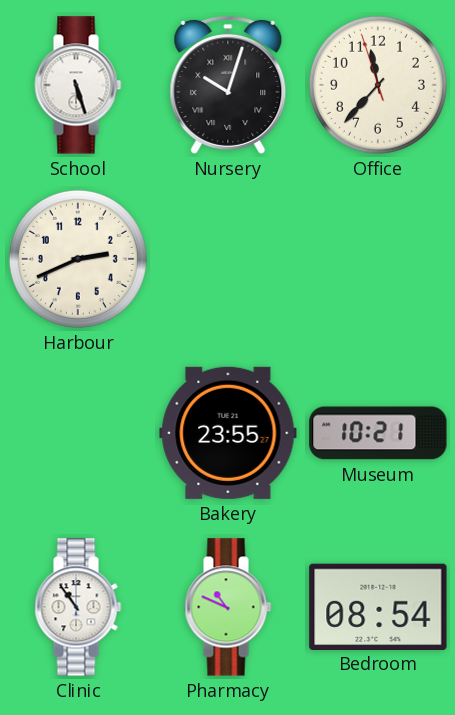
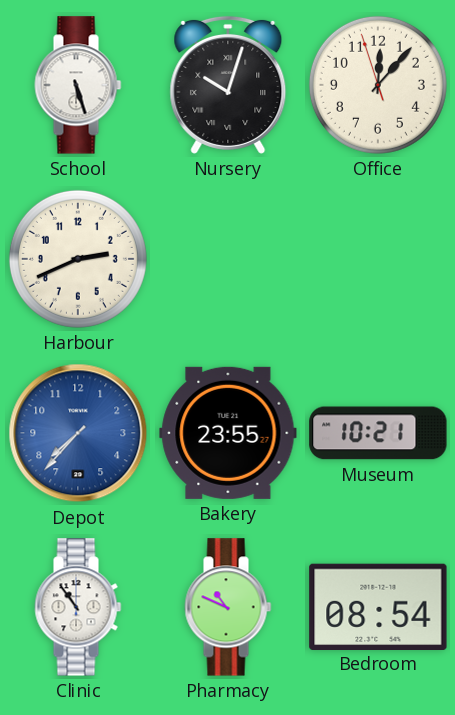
Office: 11:36 -> 12:06
Depot: none -> 7:37
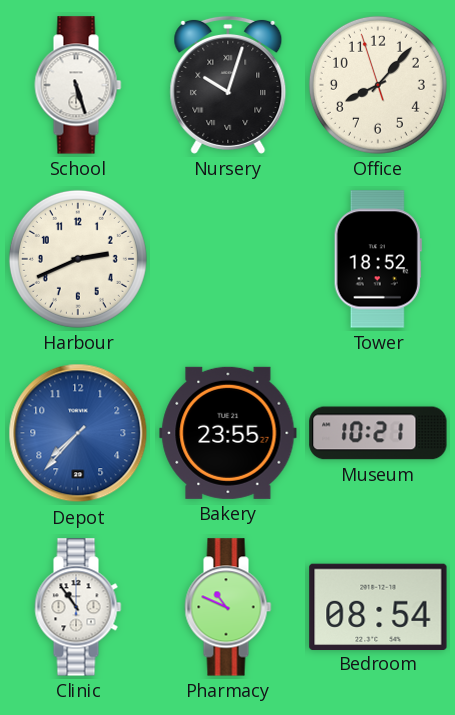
Office: 12:06 -> 8:06
Tower: none -> 18:52
